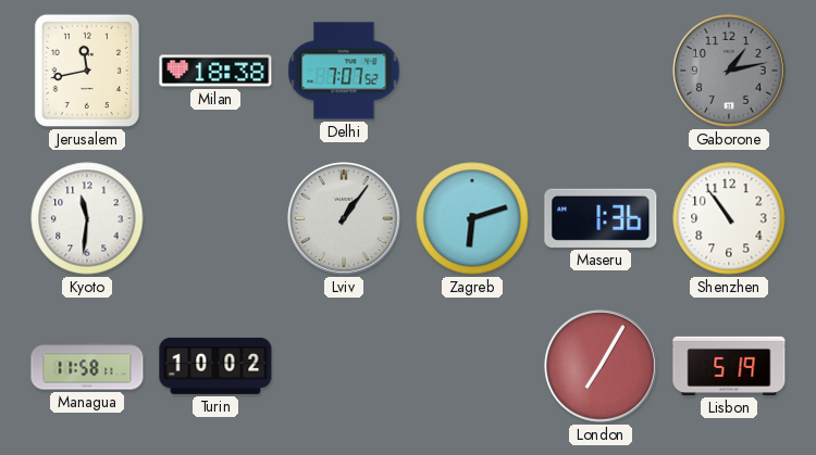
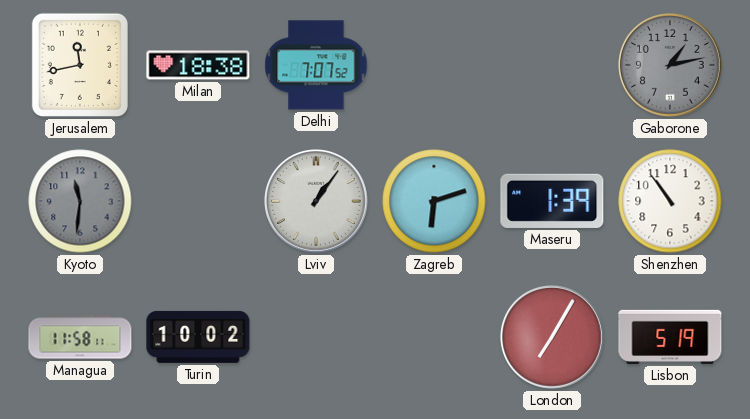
Kyoto dial: white -> grey
Maseru: 1:36 -> 1:39
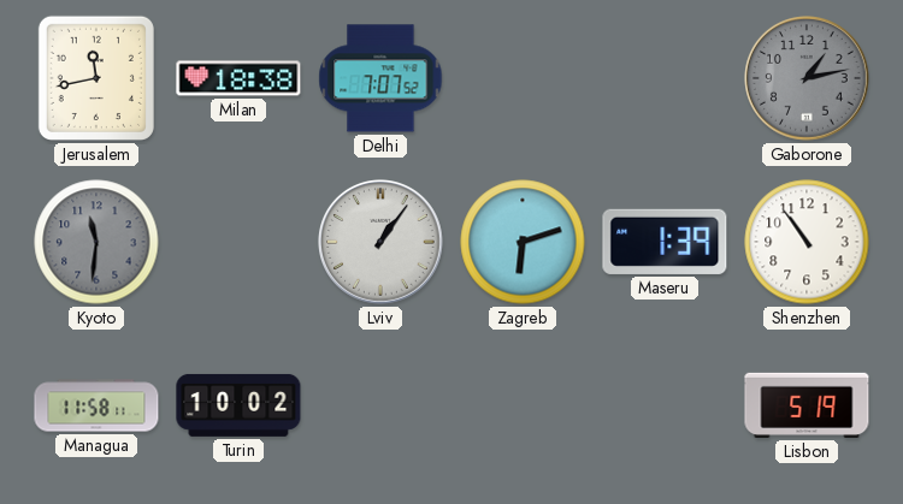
London: 7:05 -> none
